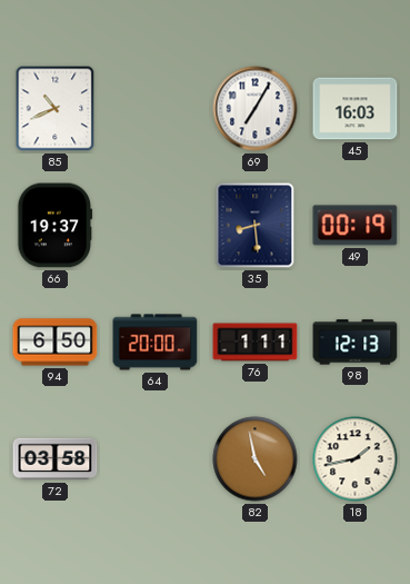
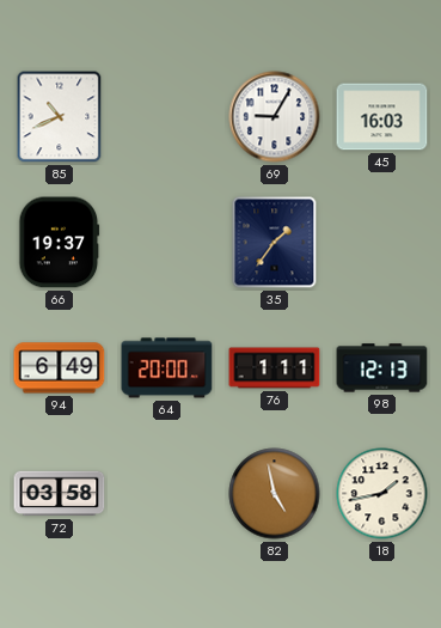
69: 7:05 -> 9:05
35: 8:29 -> 1:36
49: 00:19 -> none
94: 6:50 -> 6:49
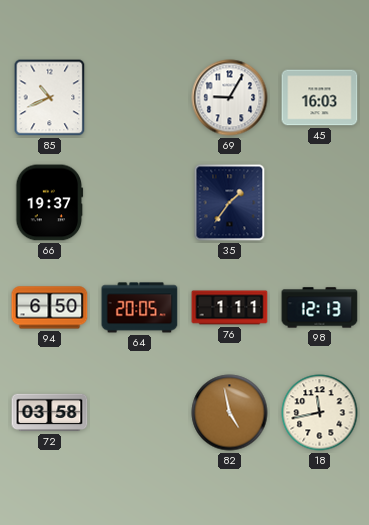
94: 6:49 -> 6:50
64: 20:00 -> 20:05
18: 1:43 -> 11:43
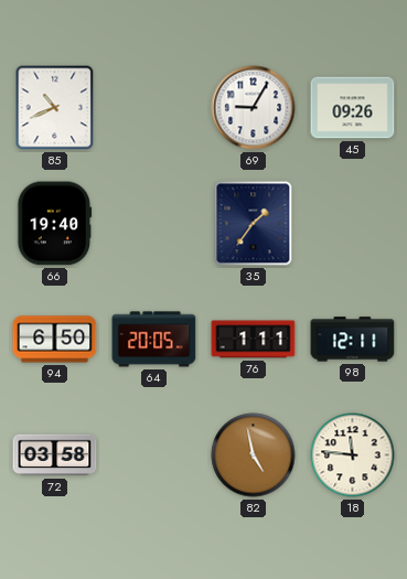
45: 16:03 -> 09:26
66: 19:37 -> 19:40
98: 12:13 -> 12:11
18: 11:43 -> 11:46
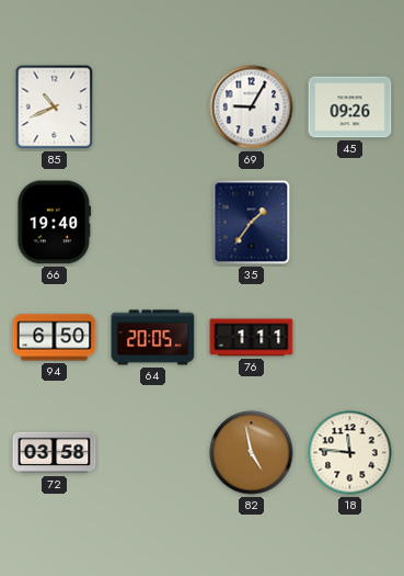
98: 12:11 -> none
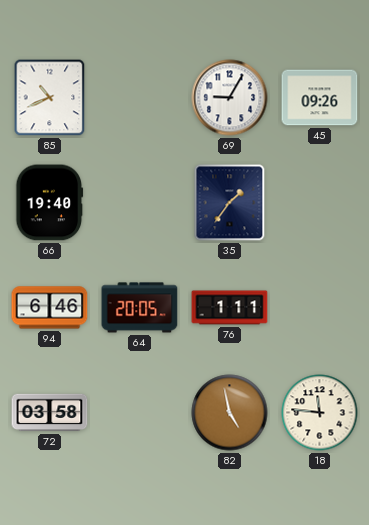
94: 6:50 -> 6:46
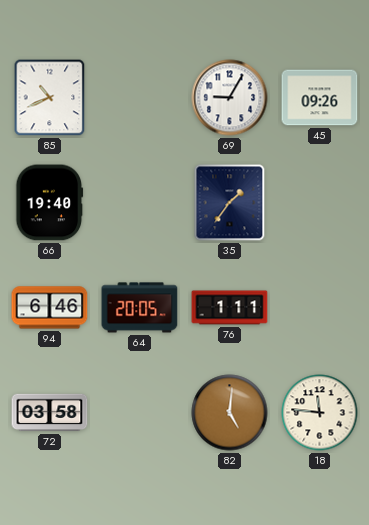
82: 4:58 -> 5:01
